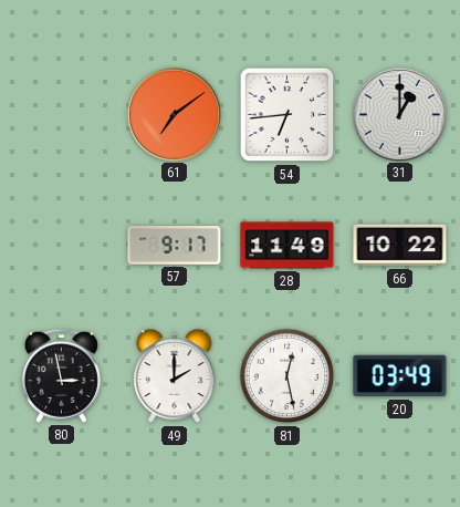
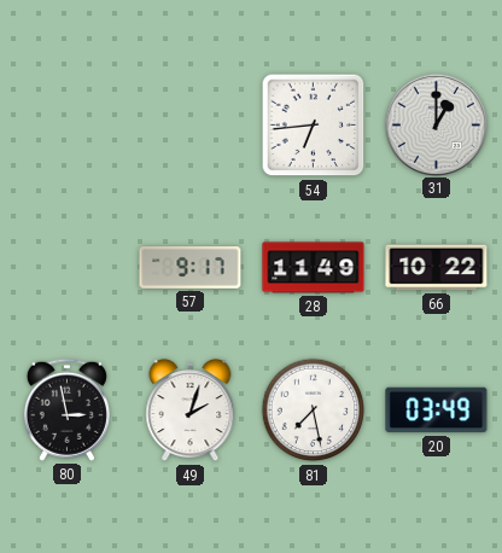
61: 7:09 -> none
49: 2:00 -> 2:03
81: 12:28 -> 7:28
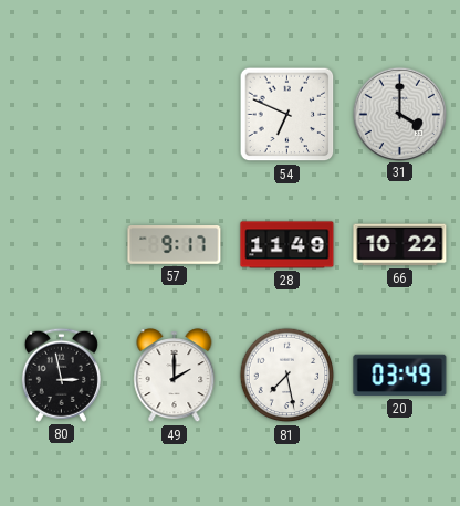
54: 6:44 -> 6:49
31: 1:00 -> 4:00
49: 2:03 -> 2:00
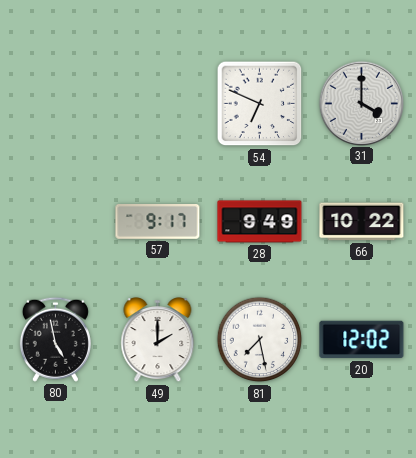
28: 11:49 -> 9:49
80: 2:58 -> 4:58
20: 03:49 -> 12:02
